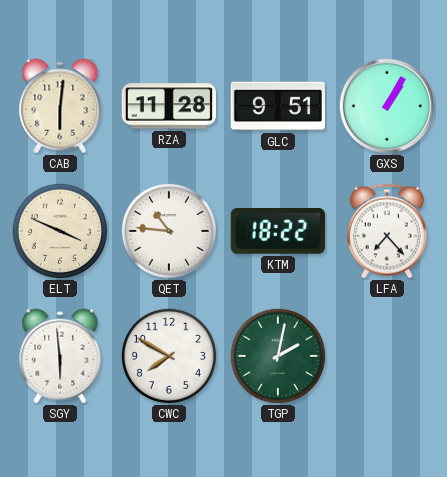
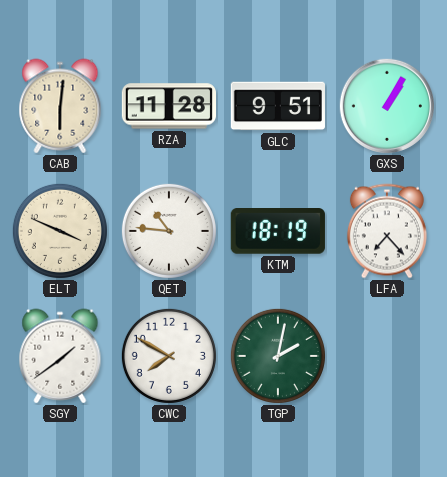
KTM: 18:22 -> 18:19
SGY: 5:59 -> 1:39
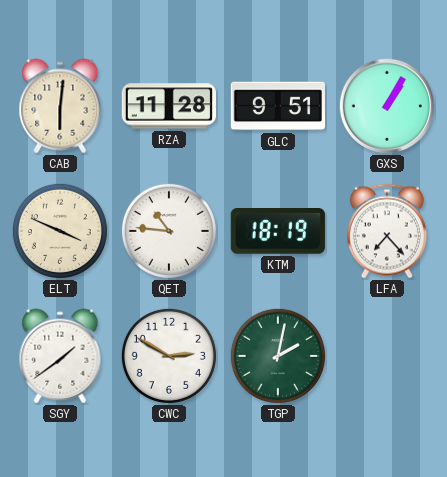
CWC: 7:50 -> 2:50
